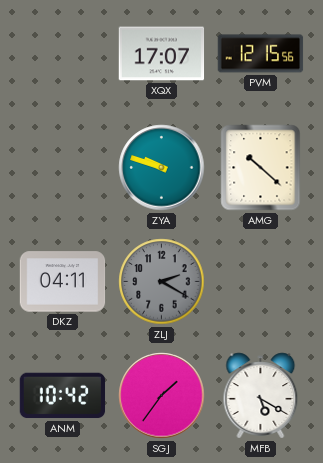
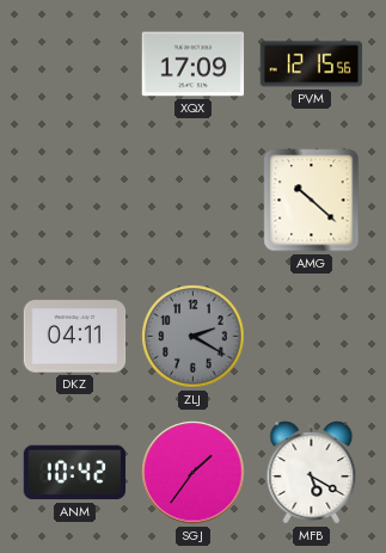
XQX: 17:07 -> 17:09
ZYA: 9:48 -> none
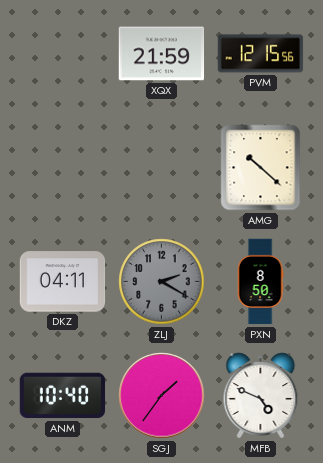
XQX: 17:09 -> 21:59
PXN: none -> 8:50
ANM: 10:42 -> 10:40
MFB: 5:20 -> 4:49
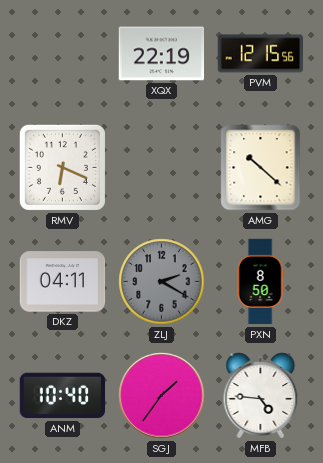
XQX: 21:59 -> 22:19
RMV: none -> 6:19
MFB: 4:49 -> 4:46
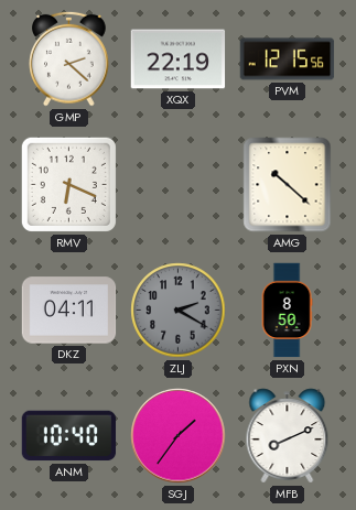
GMP: none -> 2:22
MFB: 4:46 -> 8:11
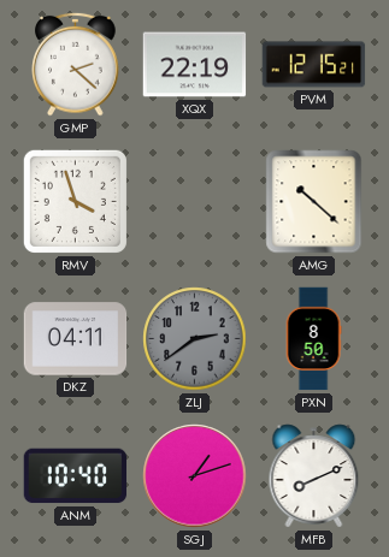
PVM: 12:15:56 -> 12:15:21
RMV: 6:19 -> 3:57
ZLJ: 2:20 -> 2:39
SGJ: 1:36 -> 1:12
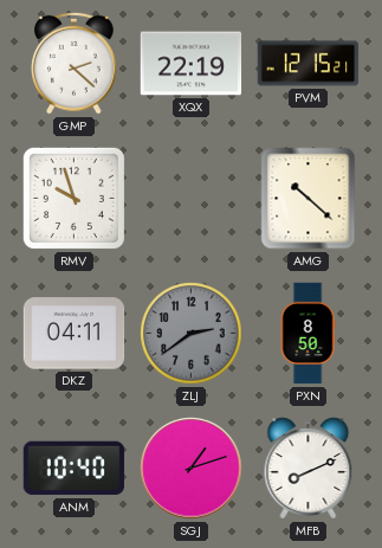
RMV: 3:57 -> 9:57
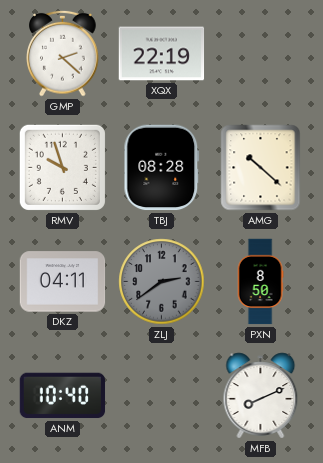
PVM: 12:15 -> none
TBJ: none -> 08:28
SGJ: 1:12 -> none
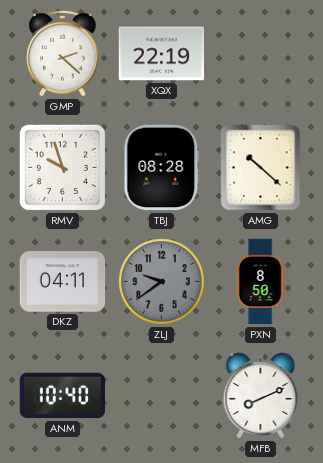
ZLJ: 2:39 -> 9:39
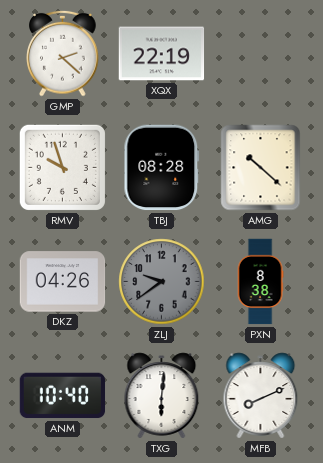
DKZ: 04:11 -> 04:26
PXN: 8:50 -> 8:38
TXG: none -> 6:01
